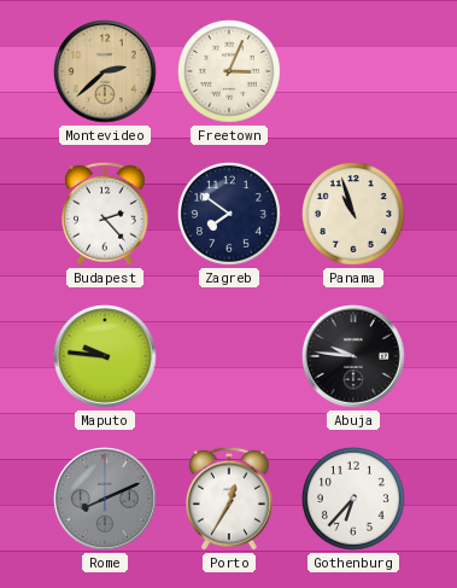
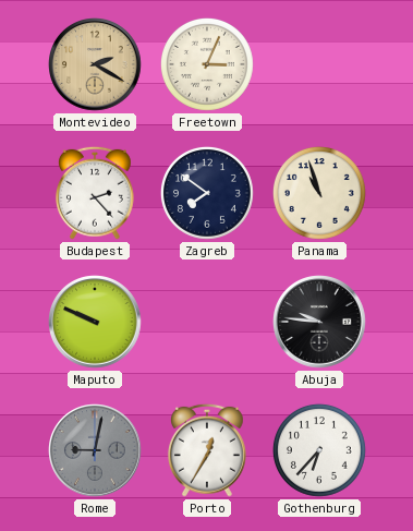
Montevideo: 2:38 -> 2:20
Maputo: 9:46 -> 9:49
Rome: 8:11 -> 9:02
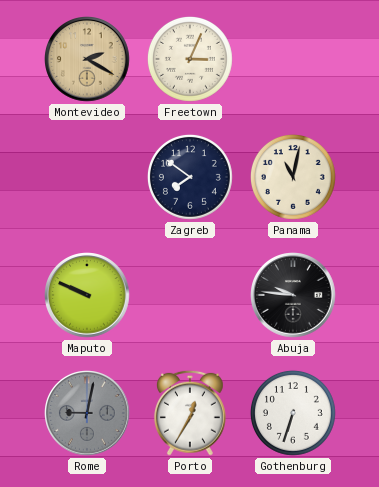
Budapest: 2:23 -> none
Panama: 10:57 -> 11:02
Gothenburg: 6:37 -> 6:33
